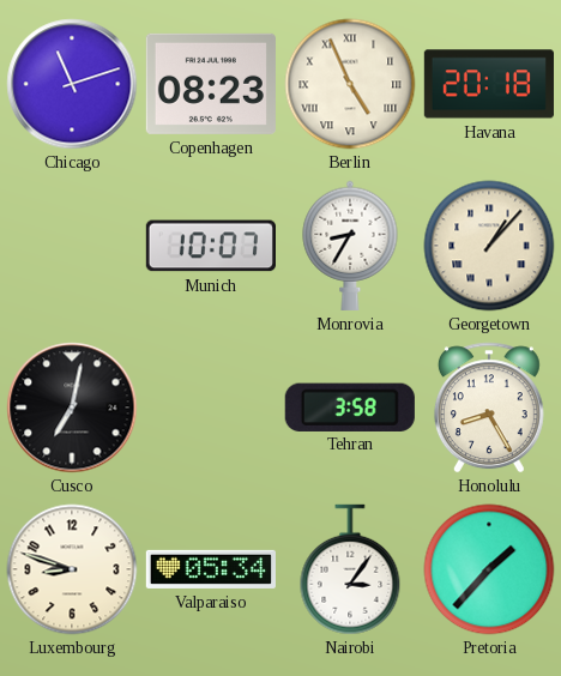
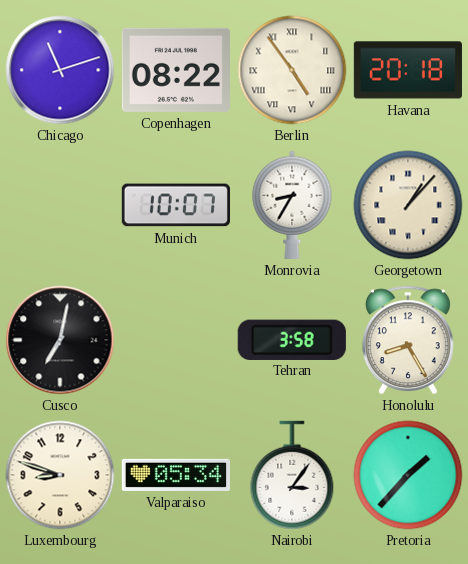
Copenhagen: 08:23 -> 08:22
Berlin: 4:56 -> 4:54
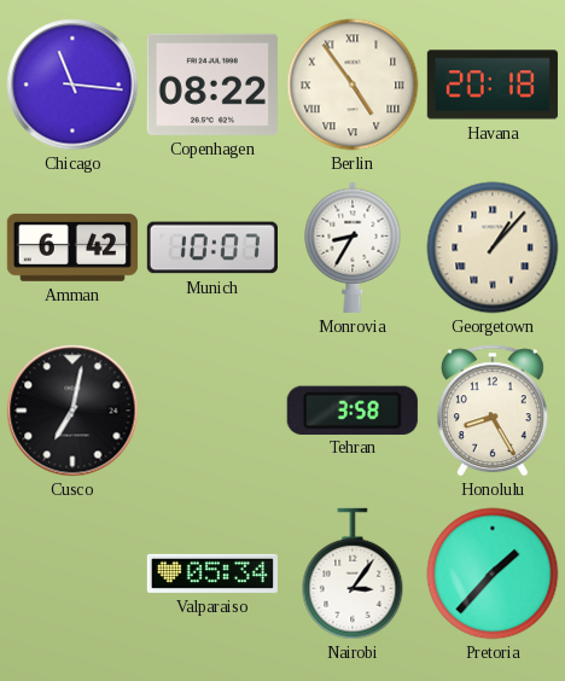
Chicago: 11:12 -> 11:16
Amman: none -> 6:42
Luxembourg: 8:48 -> none
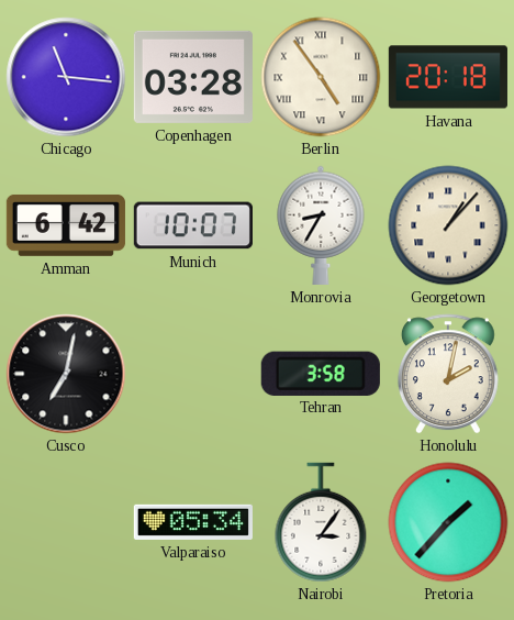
Copenhagen: 08:22 -> 03:28
Honolulu: 8:25 -> 2:02
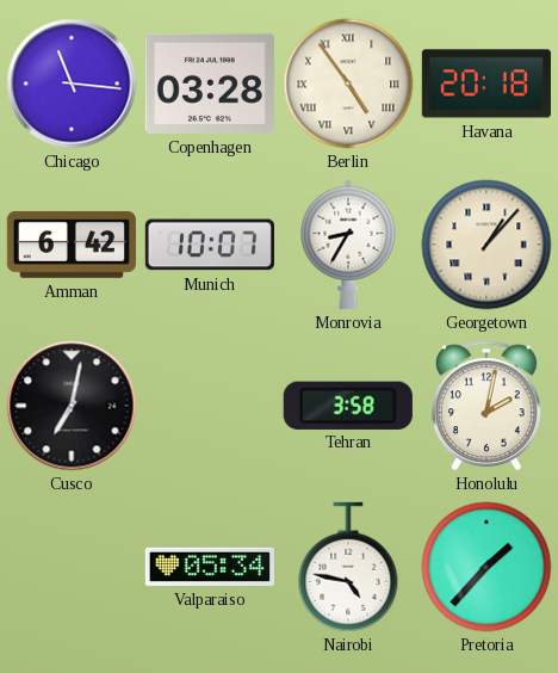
Nairobi: 3:06 -> 4:47
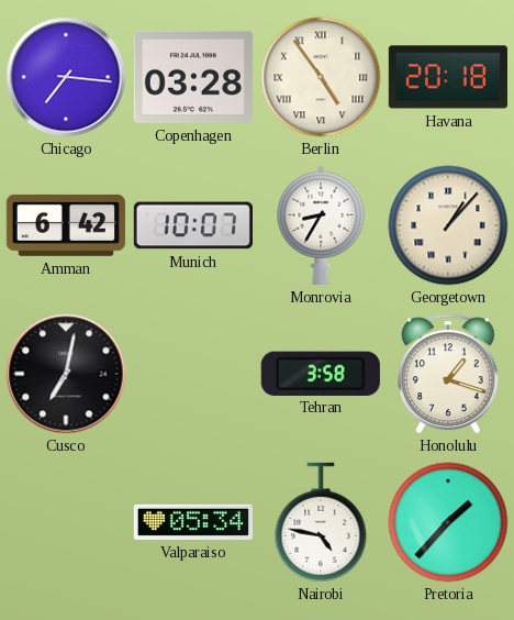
Chicago: 11:16 -> 7:16
Honolulu: 2:02 -> 1:18
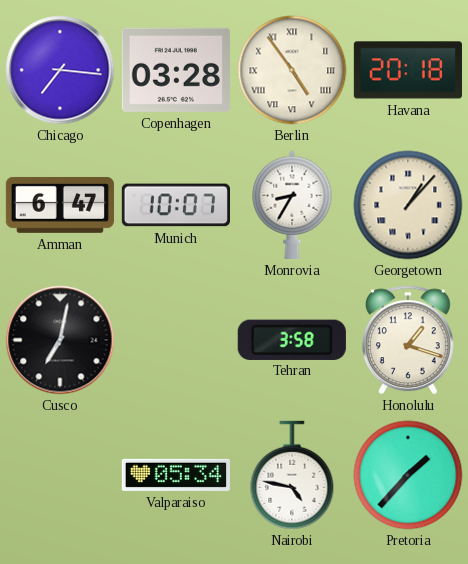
Amman: 6:42 -> 6:47
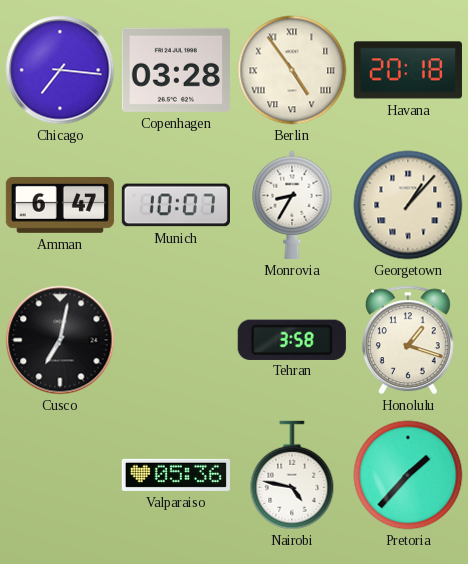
Valparaiso: 05:34 -> 05:36
